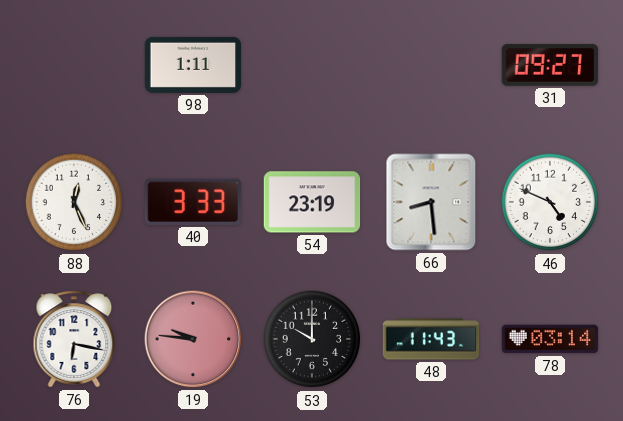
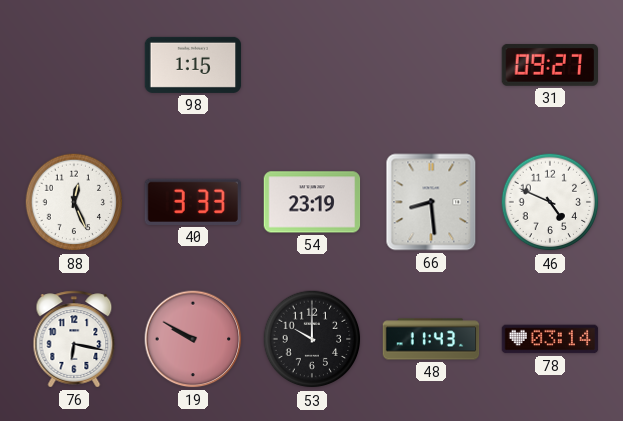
98: 1:11 -> 1:15
19: 9:46 -> 9:50
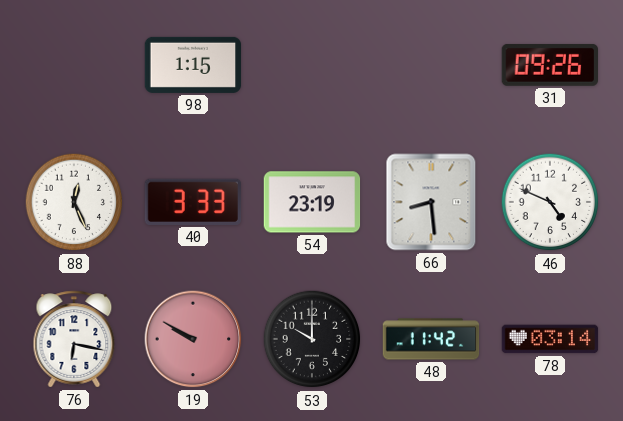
31: 09:27 -> 09:26
48: 11:43 -> 11:42
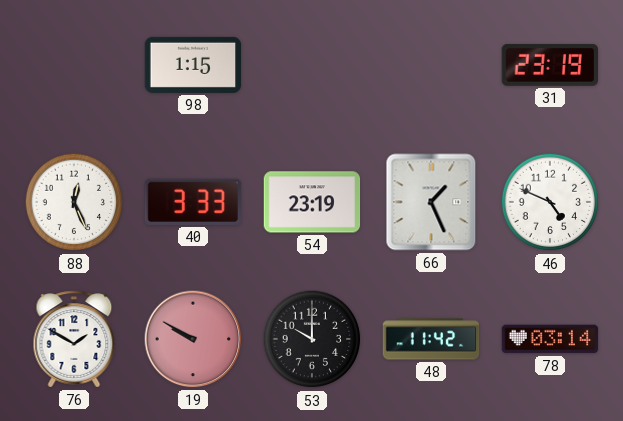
31: 09:26 -> 23:19
66: 8:29 -> 1:26
76: 6:17 -> 1:50
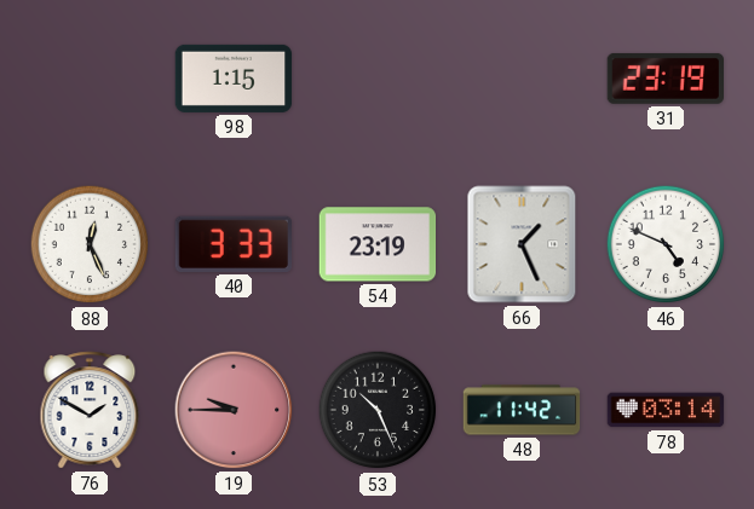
19: 9:50 -> 9:45
53: 10:00 -> 10:26
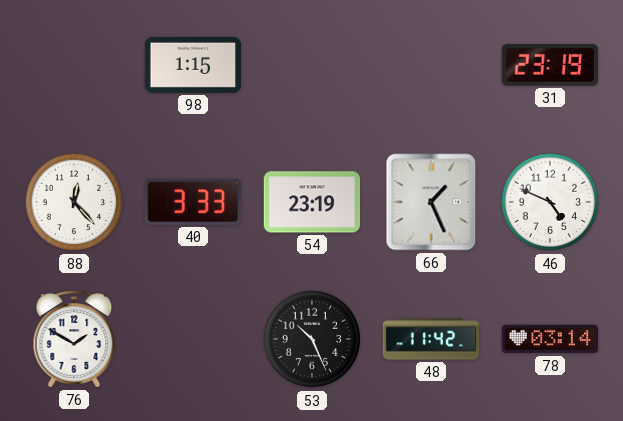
88: 12:26 -> 12:23
19: 9:45 -> none
